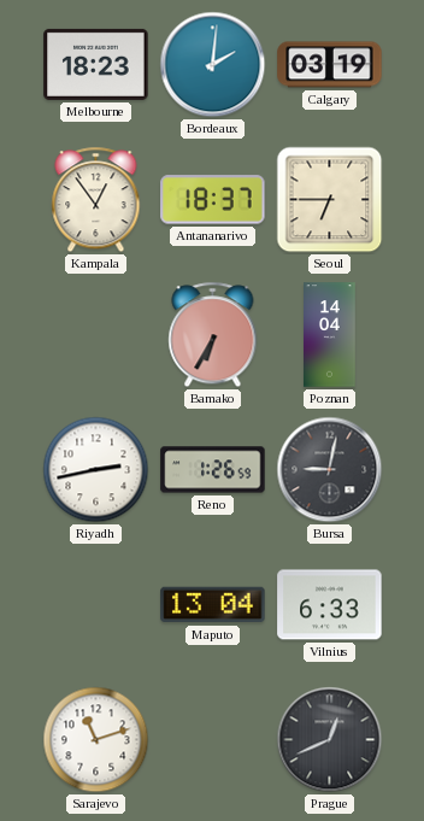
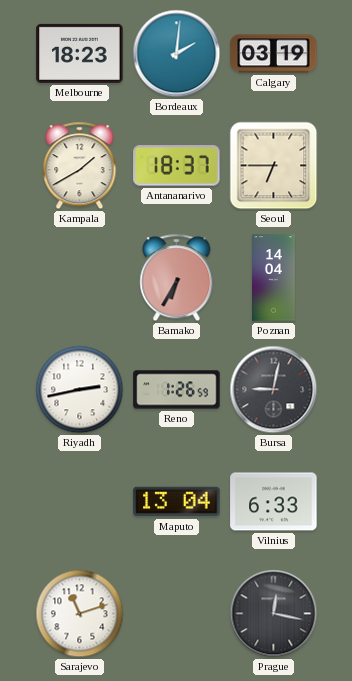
Kampala: 12:54 -> 1:40
Prague: 12:41 -> 12:17
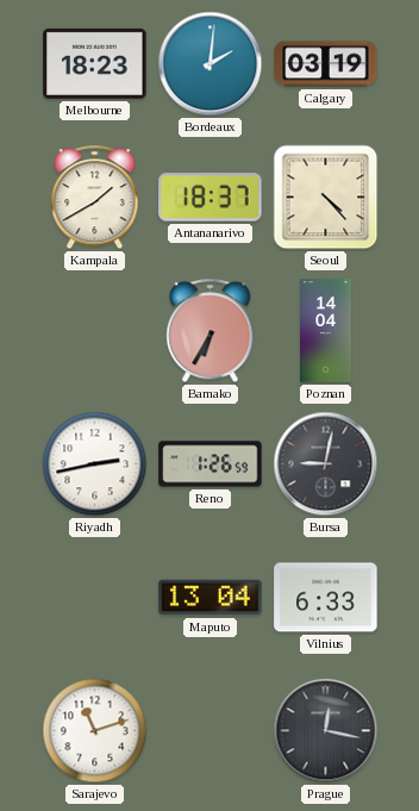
Seoul: 6:45 -> 4:23
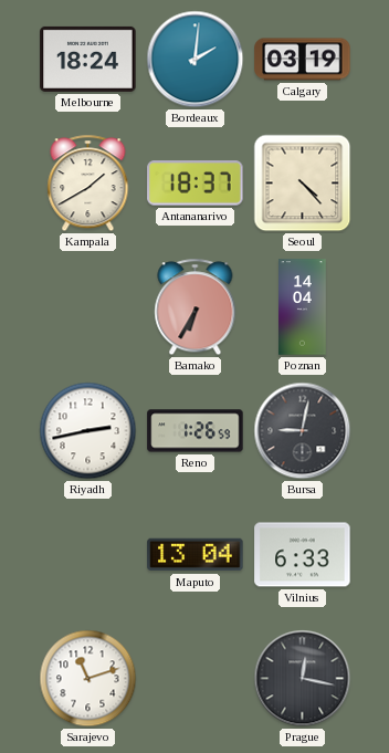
Melbourne: 18:23 -> 18:24
